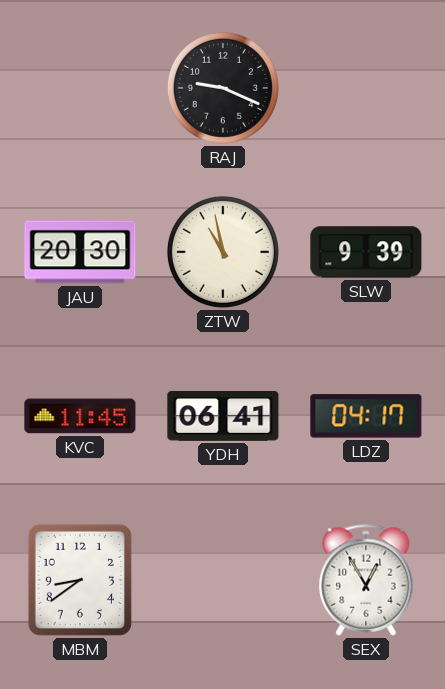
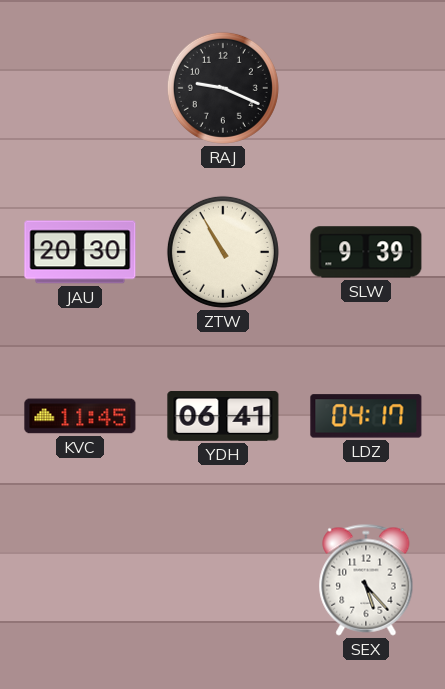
ZTW: 10:58 -> 10:55
MBM: 8:39 -> none
SEX: 12:55 -> 5:23
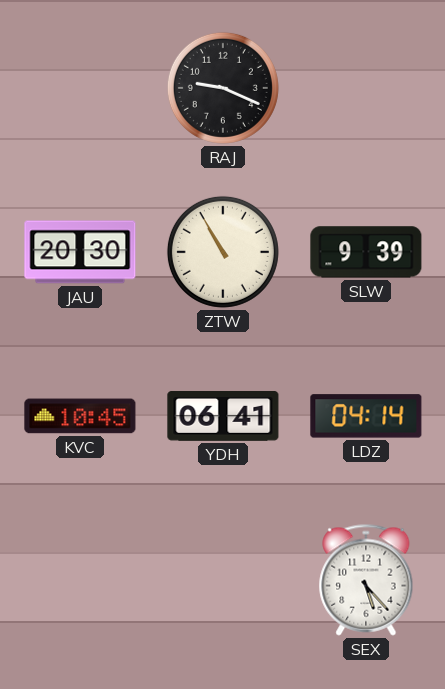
KVC: 11:45 -> 10:45
LDZ: 04:17 -> 04:14
